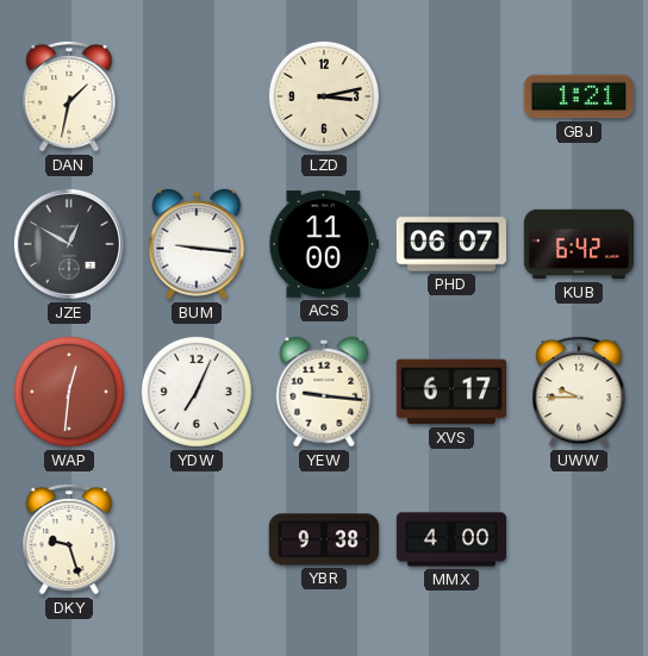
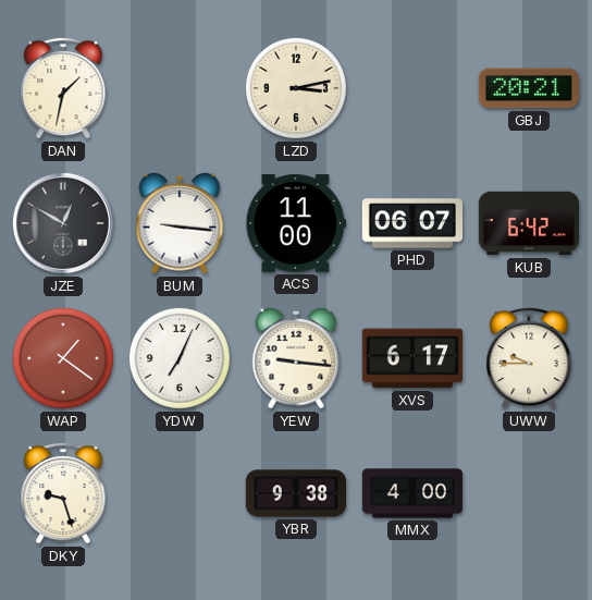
GBJ: 1:21 -> 20:21
WAP: 12:31 -> 1:21
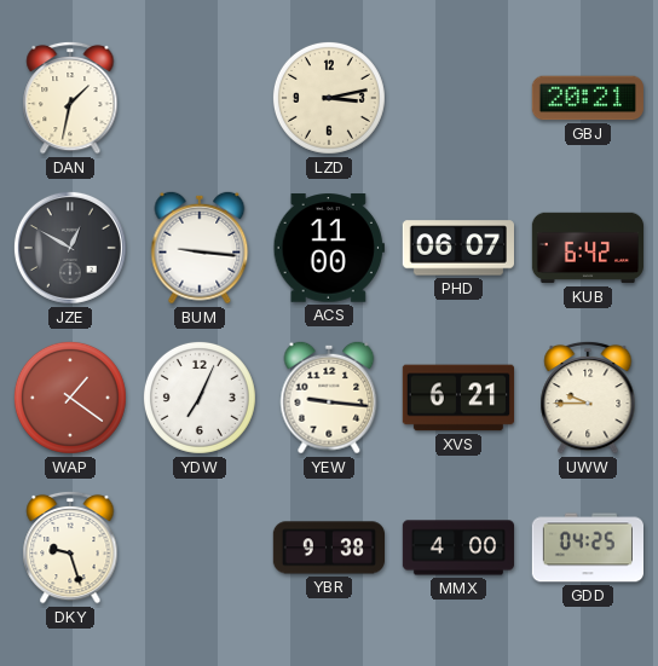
XVS: 6:17 -> 6:21
GDD: none -> 04:25
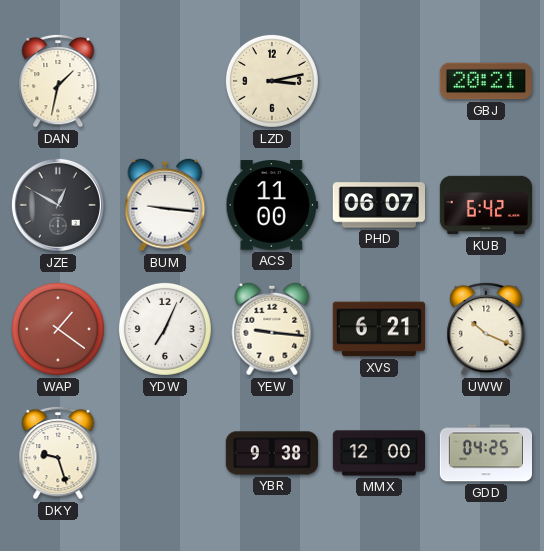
UWW: 9:45 -> 10:19
MMX: 4:00 -> 12:00
